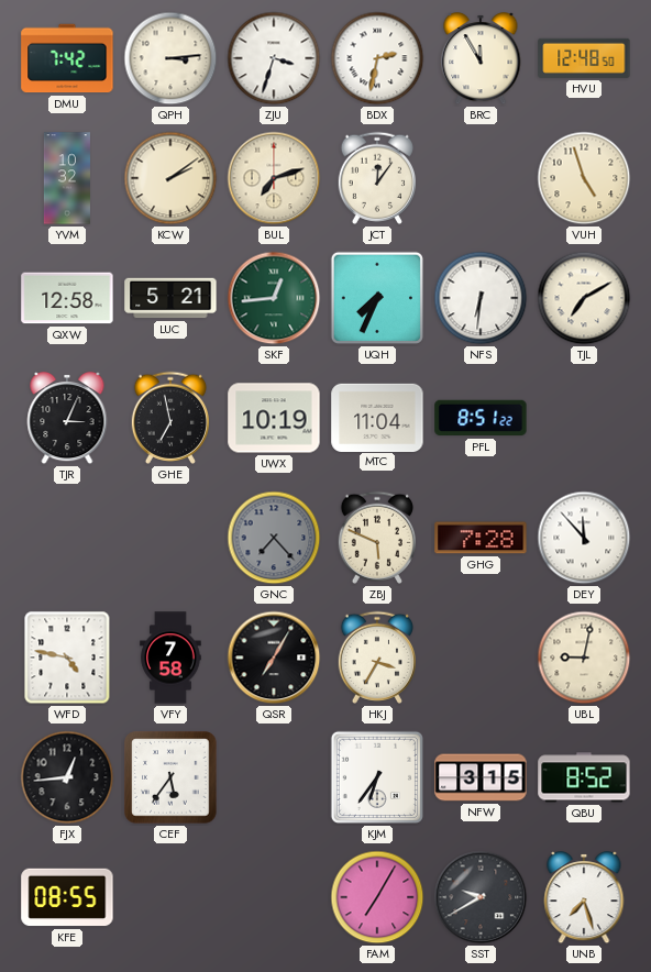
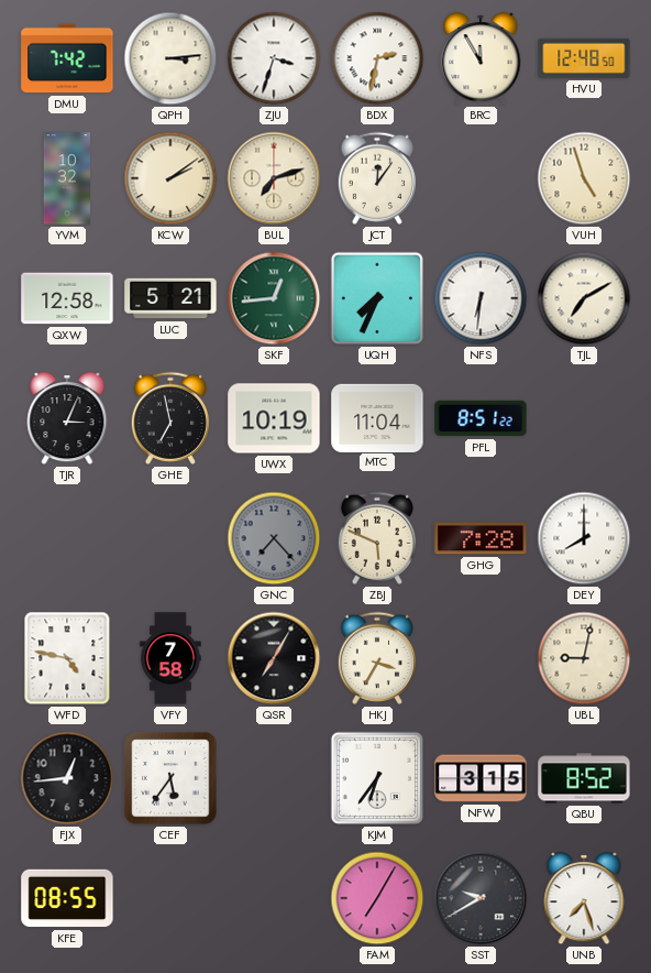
DEY: 11:53 -> 8:00
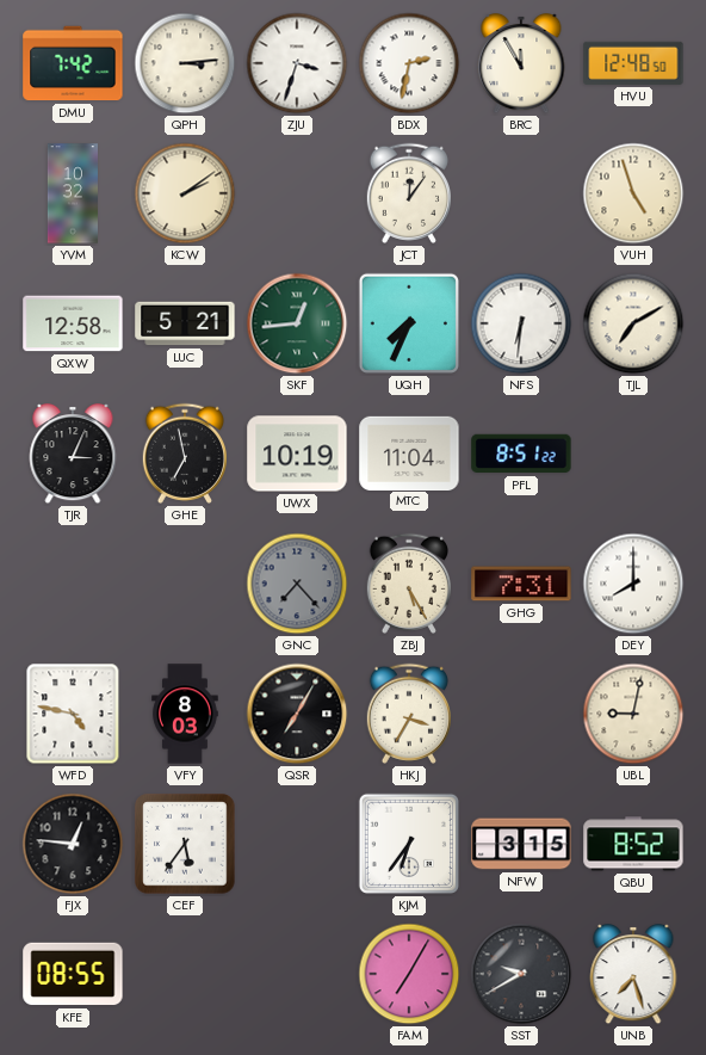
BUL: 7:12 -> none
ZBJ: 5:49 -> 5:25
GHG: 7:28 -> 7:31
VFY: 7:58 -> 8:03
FJX: 12:44 -> 12:46
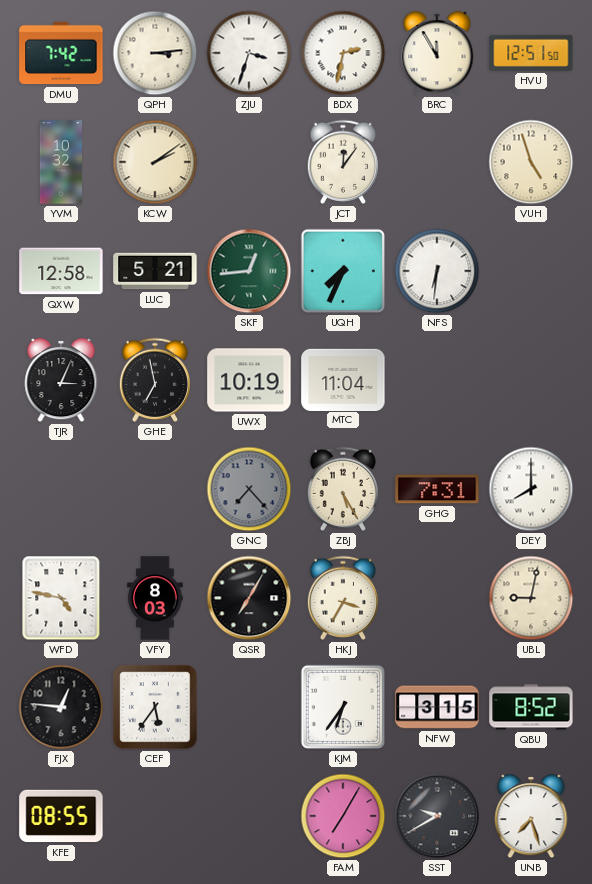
HVU: 12:48 -> 12:51
TJL: 7:10 -> none
PFL: 8:51 -> none
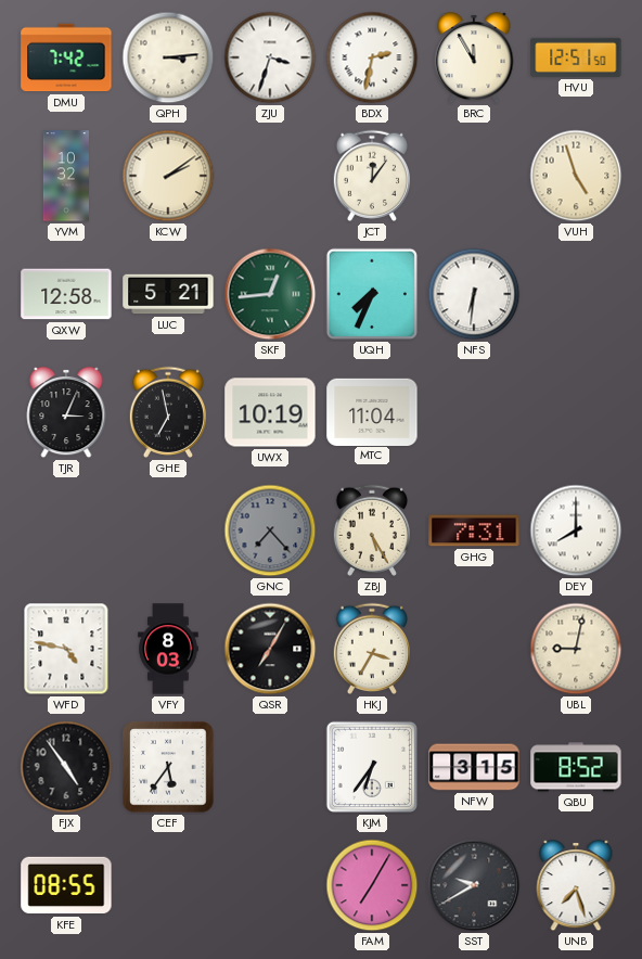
FJX: 12:46 -> 4:54
